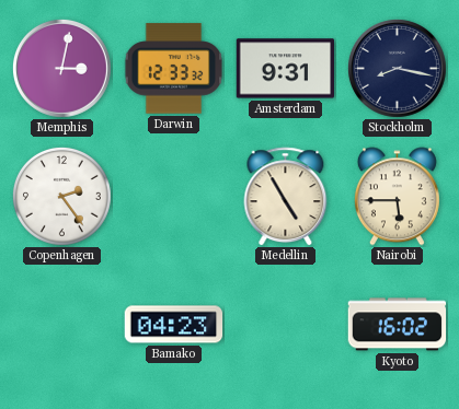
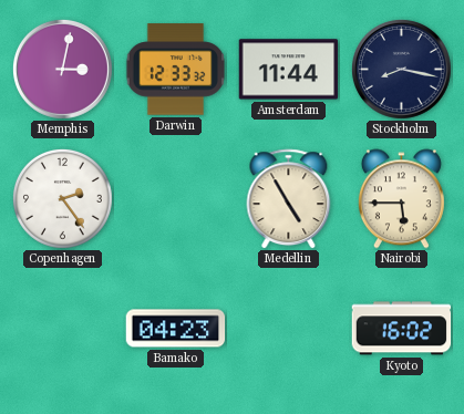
Amsterdam: 9:31 -> 11:44
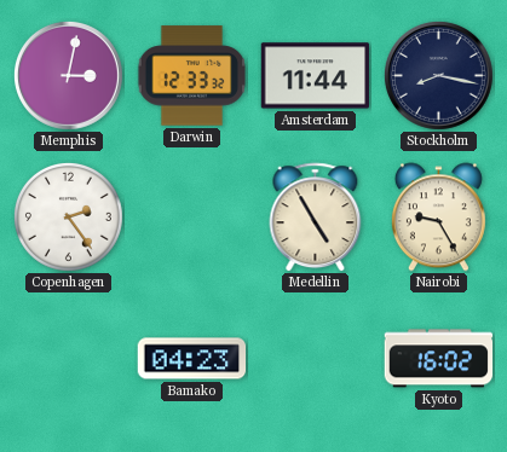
Nairobi: 5:45 -> 9:25
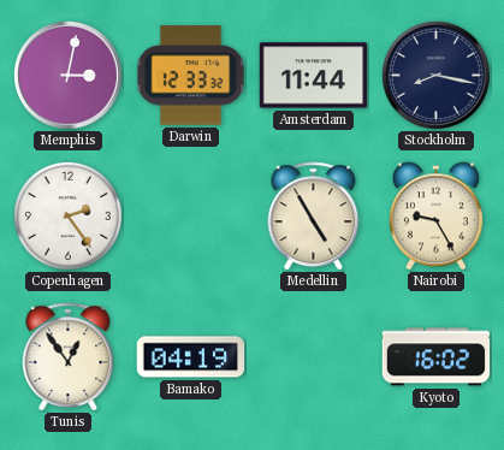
Tunis: none -> 12:54
Bamako: 04:23 -> 04:19
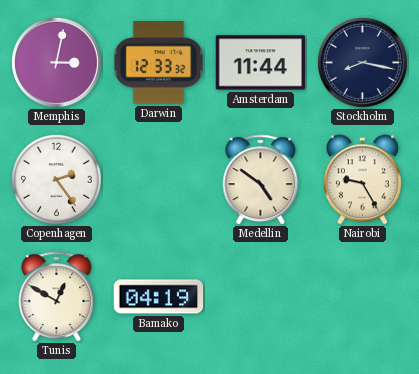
Medellin: 4:55 -> 4:51
Tunis: 12:54 -> 12:50
Kyoto: 16:02 -> none
